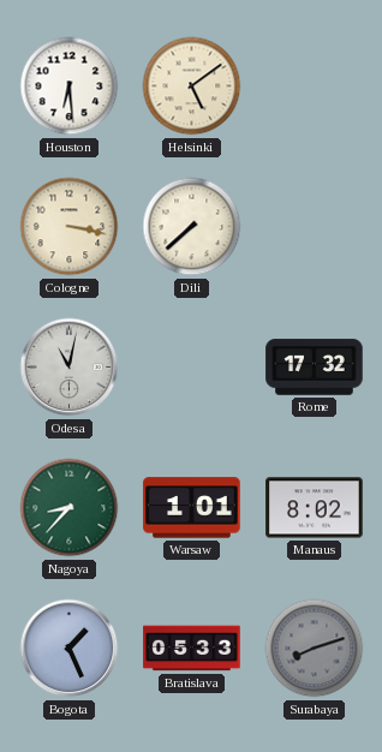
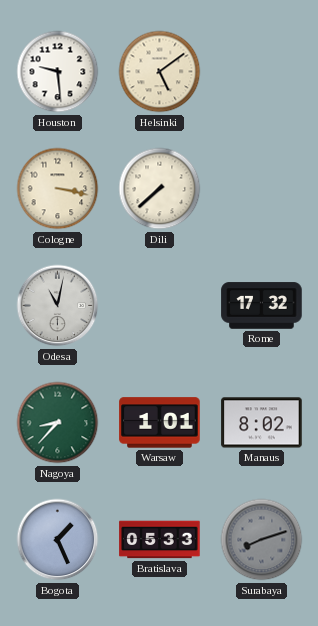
Houston: 6:29 -> 9:29
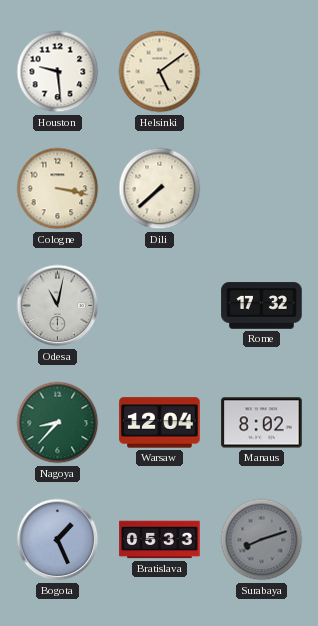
Warsaw: 1:01 -> 12:04
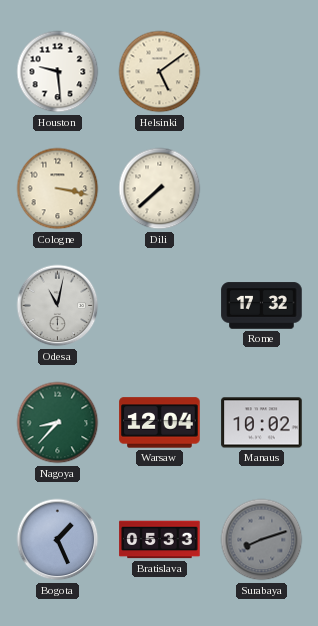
Manaus: 8:02 -> 10:02
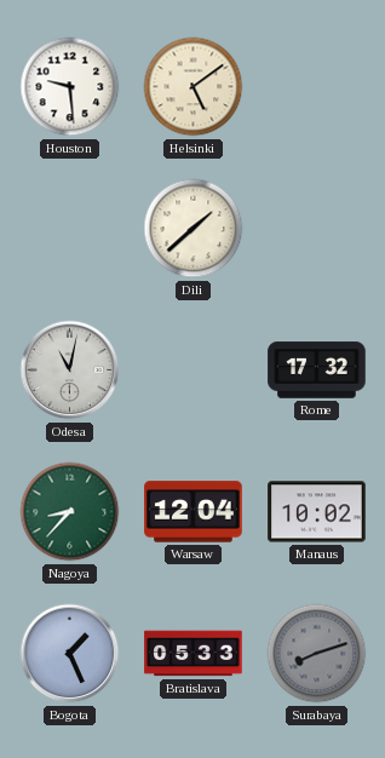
Cologne: 3:17 -> none
Dili: 7:38 -> 1:38
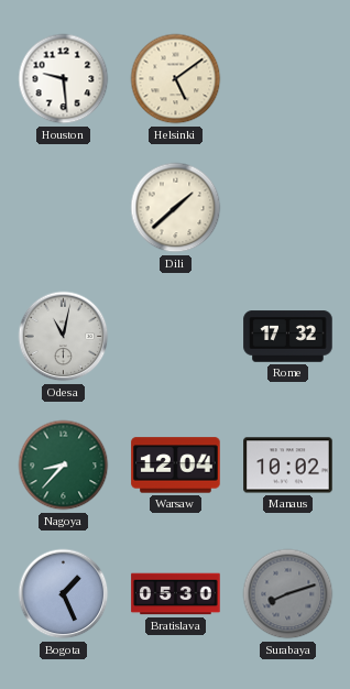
Bratislava: 05:33 -> 05:30
